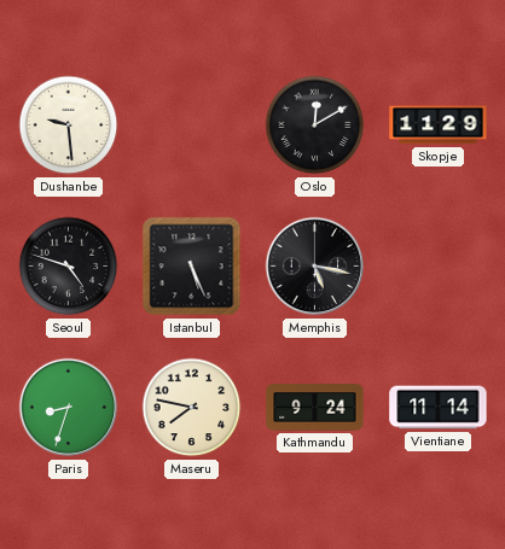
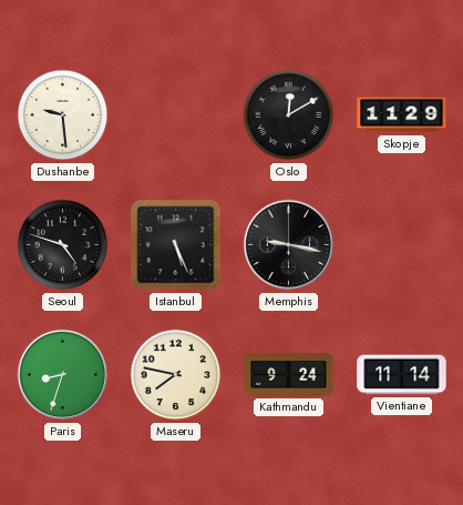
Memphis: 5:17 -> 9:17
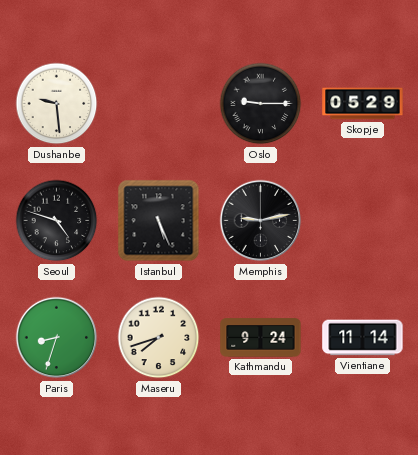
Oslo: 12:10 -> 9:15
Skopje: 11:29 -> 05:29
Memphis: 9:17 -> 9:13
Maseru: 7:47 -> 7:42
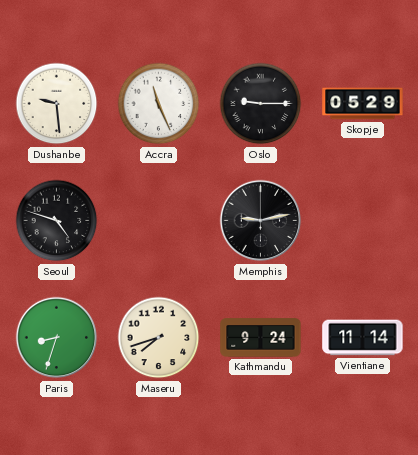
Accra: none -> 11:26
Istanbul: 5:26 -> none
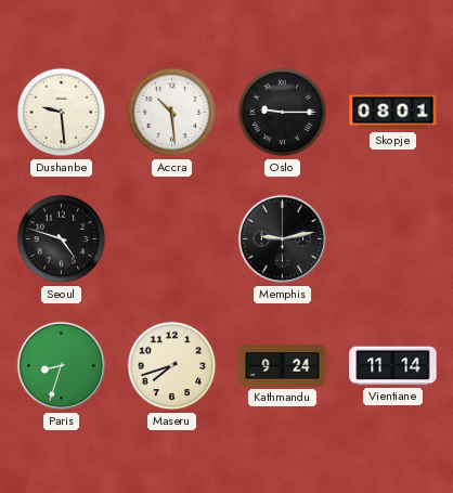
Accra: 11:26 -> 10:29
Skopje: 05:29 -> 08:01
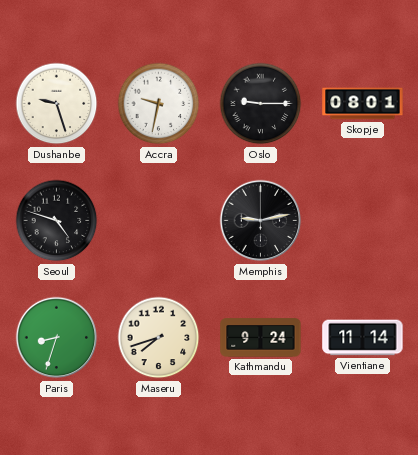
Dushanbe: 9:29 -> 9:27
Accra: 10:29 -> 9:32
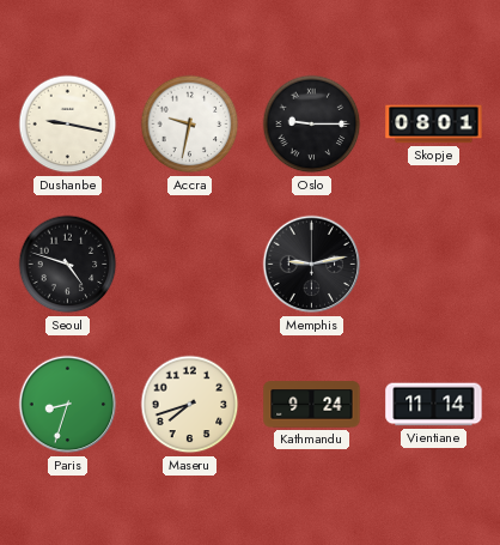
Dushanbe: 9:27 -> 9:17
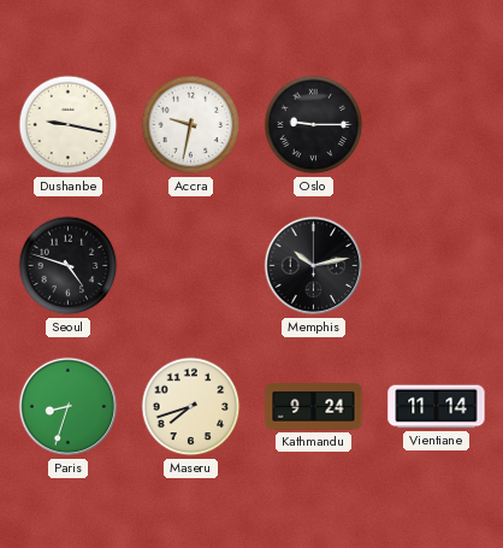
Skopje: 08:01 -> none
Memphis: 9:13 -> 10:13
